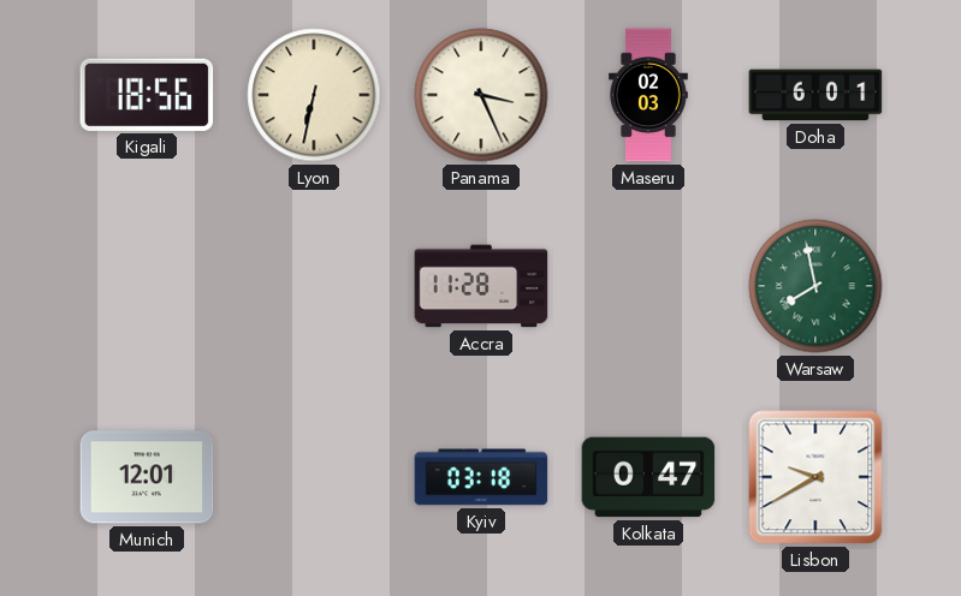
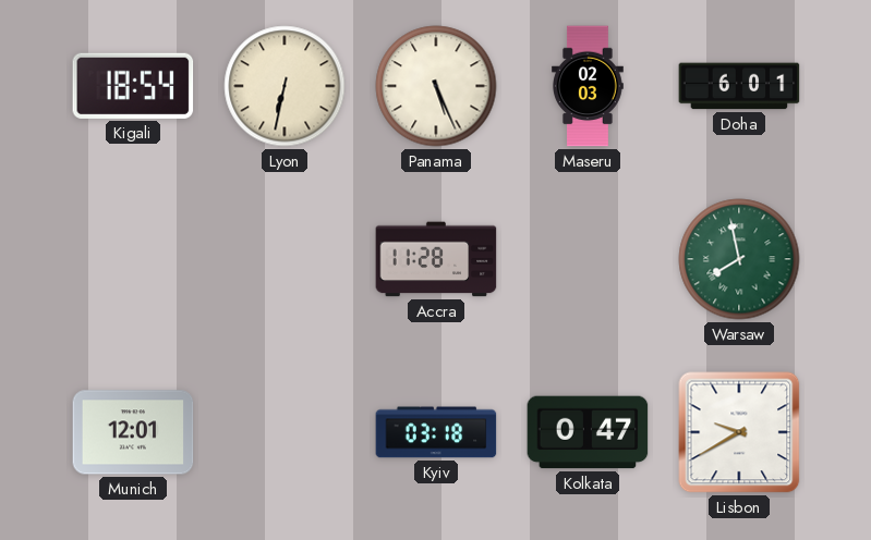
Kigali: 18:56 -> 18:54
Panama: 3:26 -> 5:26
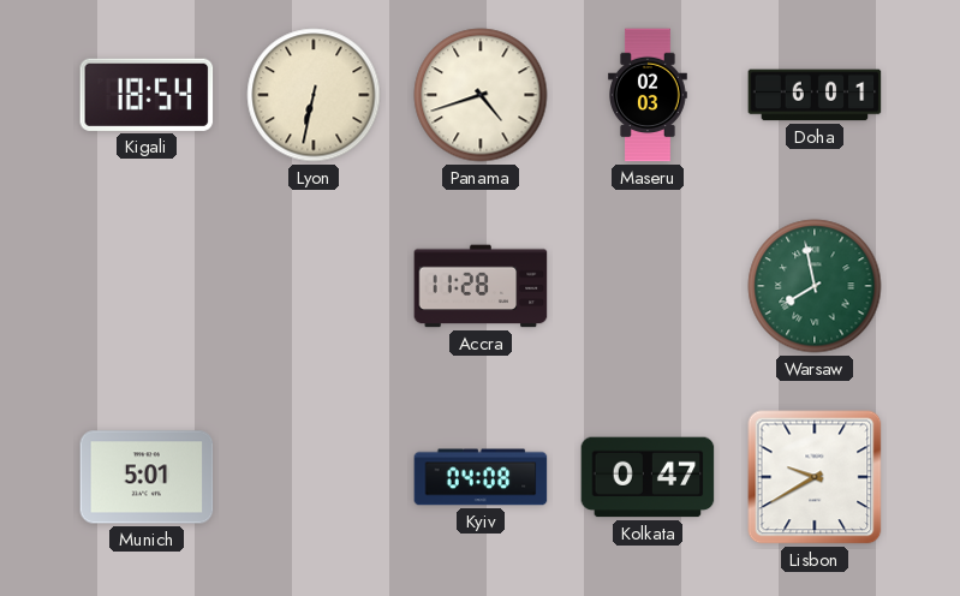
Panama: 5:26 -> 4:42
Munich: 12:01 -> 5:01
Kyiv: 03:18 -> 04:08
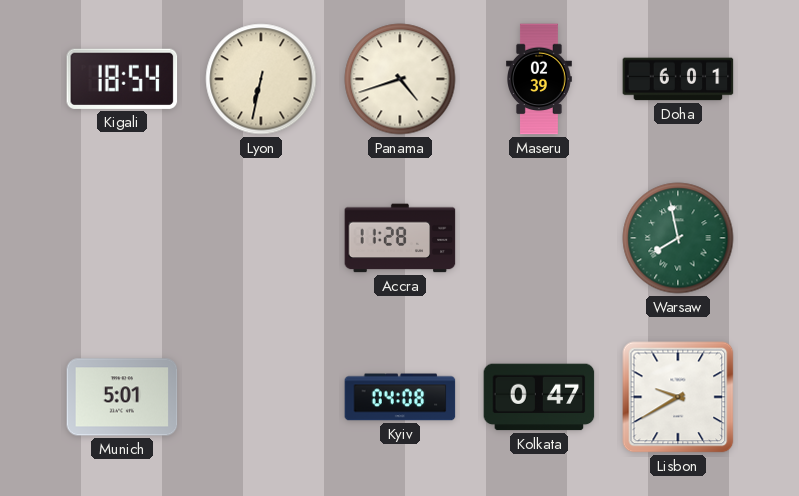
Maseru: 02:03 -> 02:39
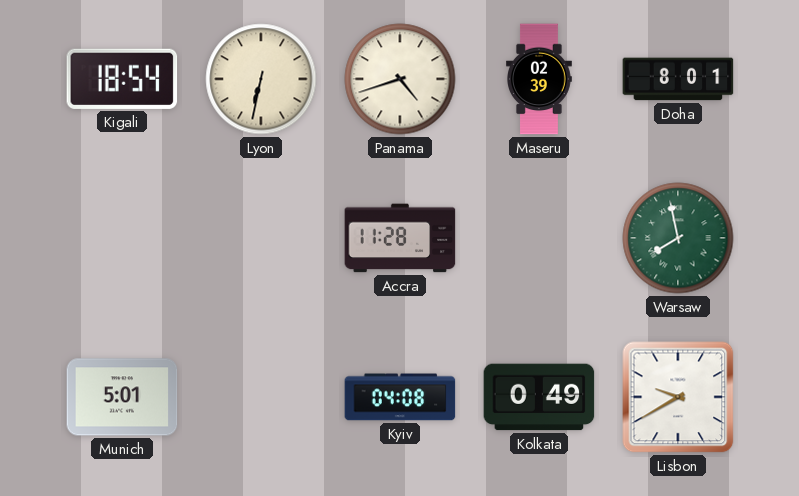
Doha: 6:01 -> 8:01
Kolkata: 0:47 -> 0:49
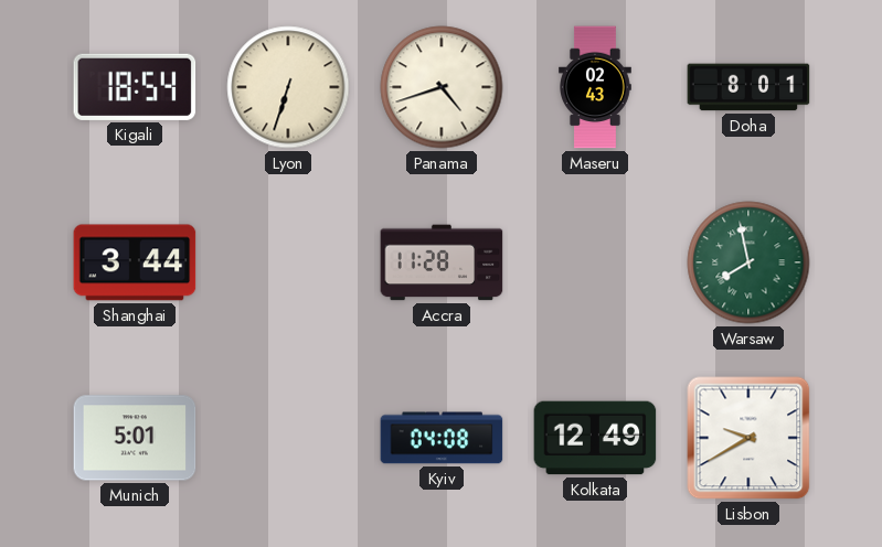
Lyon: 6:32 -> 6:33
Maseru: 02:39 -> 02:43
Shanghai: none -> 3:44
Kolkata: 0:49 -> 12:49
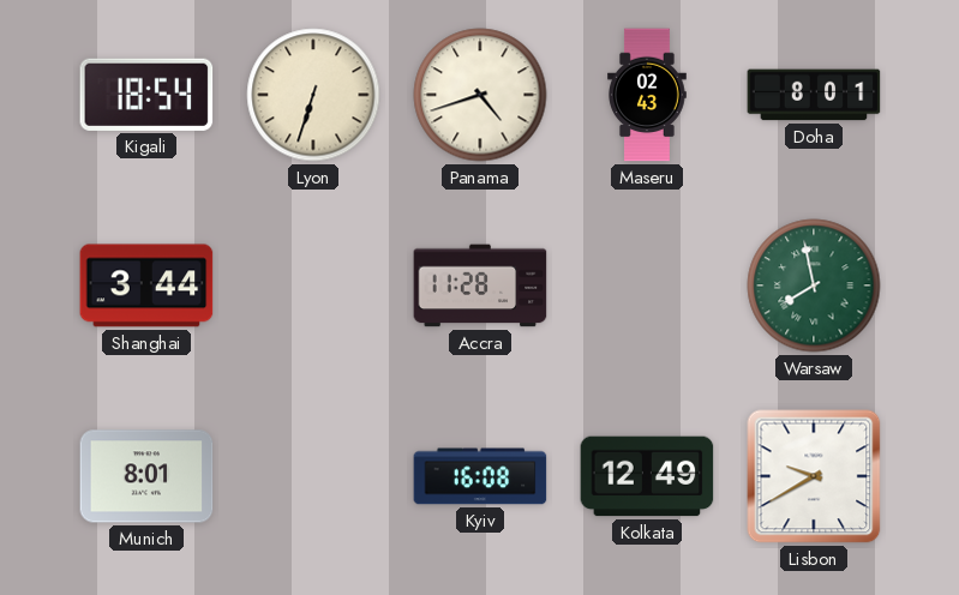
Munich: 5:01 -> 8:01
Kyiv: 04:08 -> 16:08
